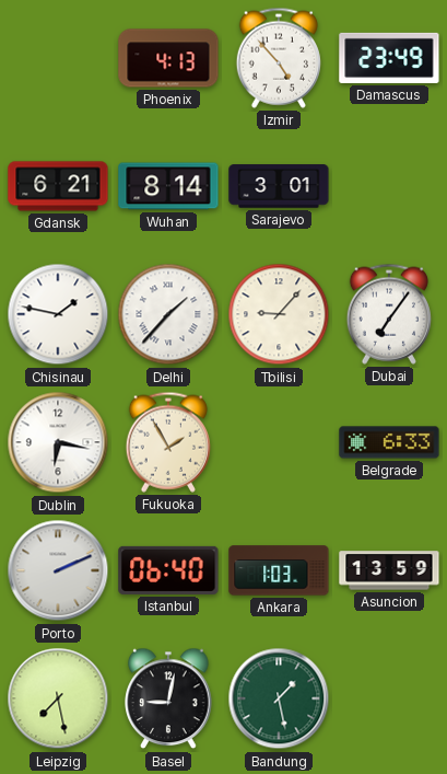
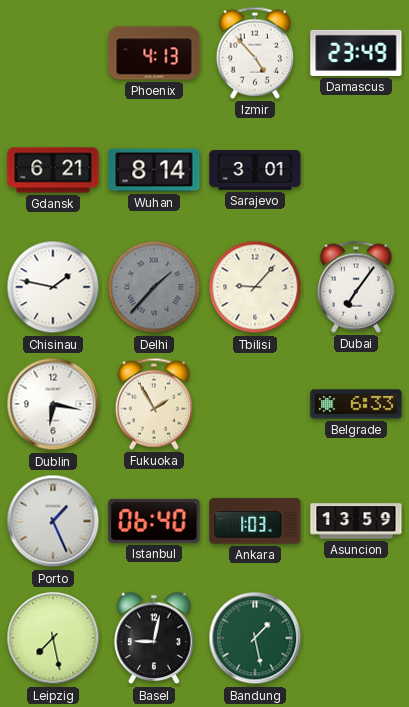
Delhi dial: white -> grey
Porto: 2:11 -> 1:26
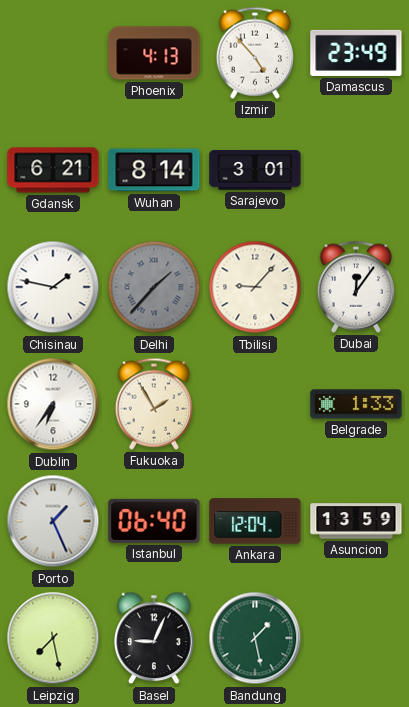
Dubai: 7:06 -> 12:06
Dublin: 6:17 -> 6:36
Belgrade: 6:33 -> 1:33
Ankara: 1:03 -> 12:04
Basel: 9:02 -> 9:04
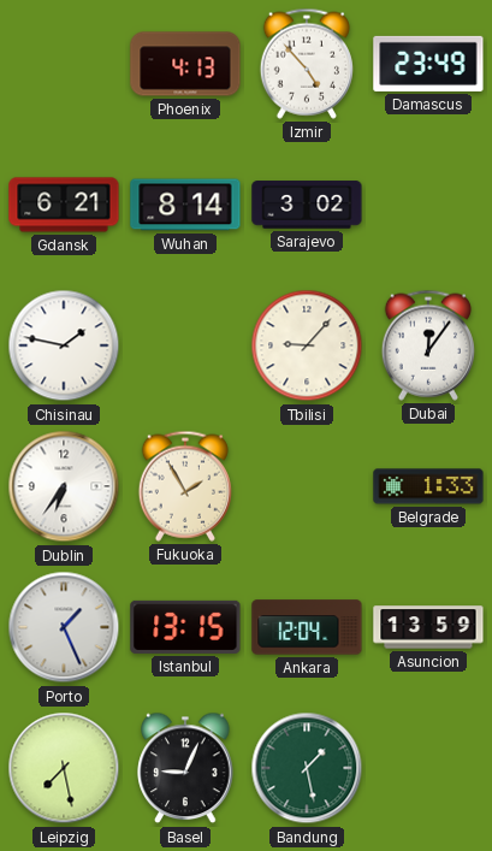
Sarajevo: 3:01 -> 3:02
Delhi: 1:37 -> none
Istanbul: 06:40 -> 13:15
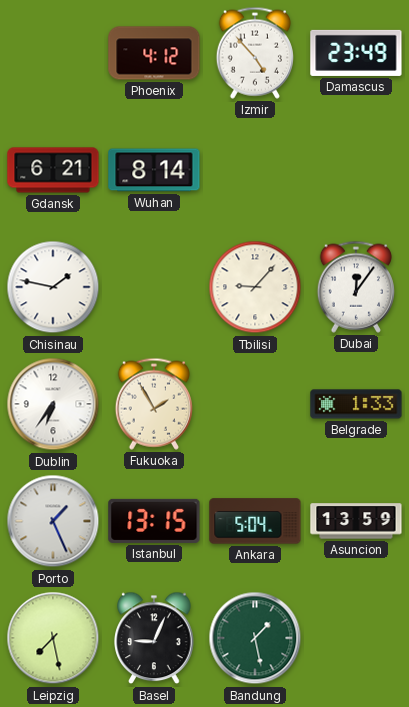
Phoenix: 4:13 -> 4:12
Sarajevo: 3:02 -> none
Ankara: 12:04 -> 5:04
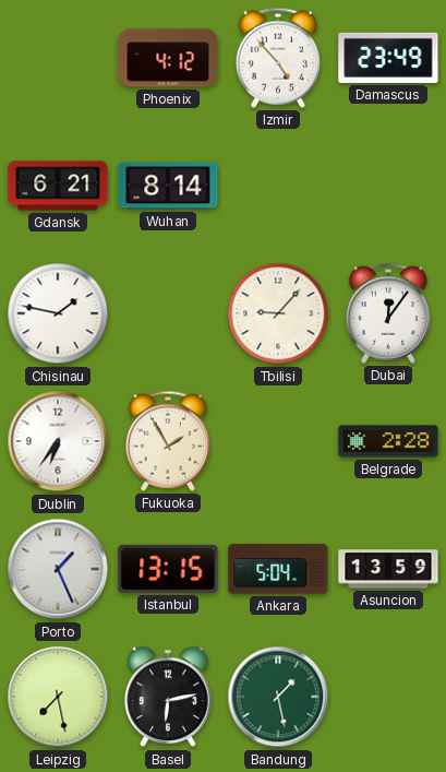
Belgrade: 1:33 -> 2:28
Basel: 9:04 -> 6:13
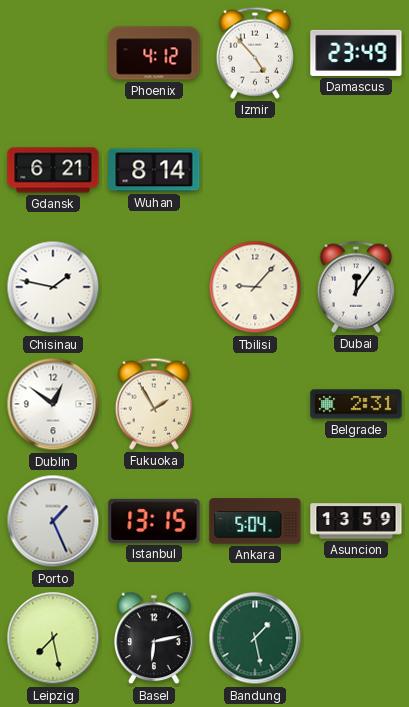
Dublin: 6:36 -> 12:51
Belgrade: 2:28 -> 2:31
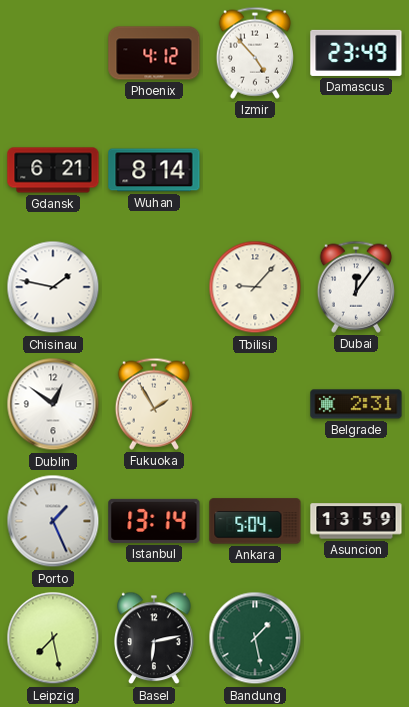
Istanbul: 13:15 -> 13:14
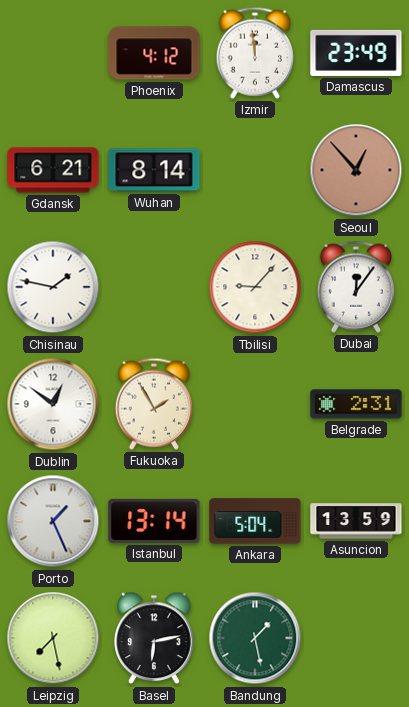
Izmir: 4:53 -> 11:59
Seoul: none -> 12:53
